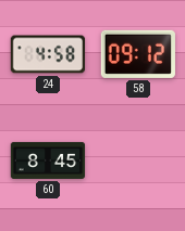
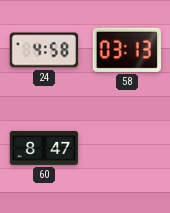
58: 09:12 -> 03:13
60: 8:45 -> 8:47
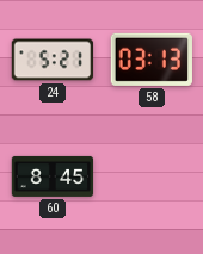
24: 4:58 -> 5:21
60: 8:47 -> 8:45
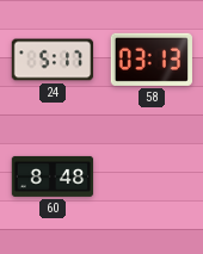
24: 5:21 -> 5:17
60: 8:45 -> 8:48
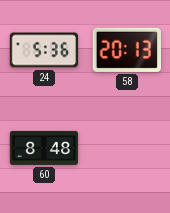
24: 5:17 -> 5:36
58: 03:13 -> 20:13
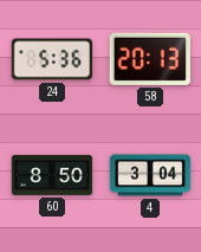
60: 8:48 -> 8:50
4: none -> 3:04
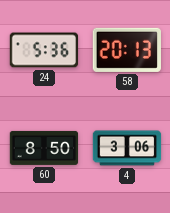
4: 3:04 -> 3:06
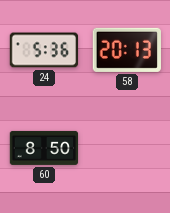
4: 3:06 -> none
